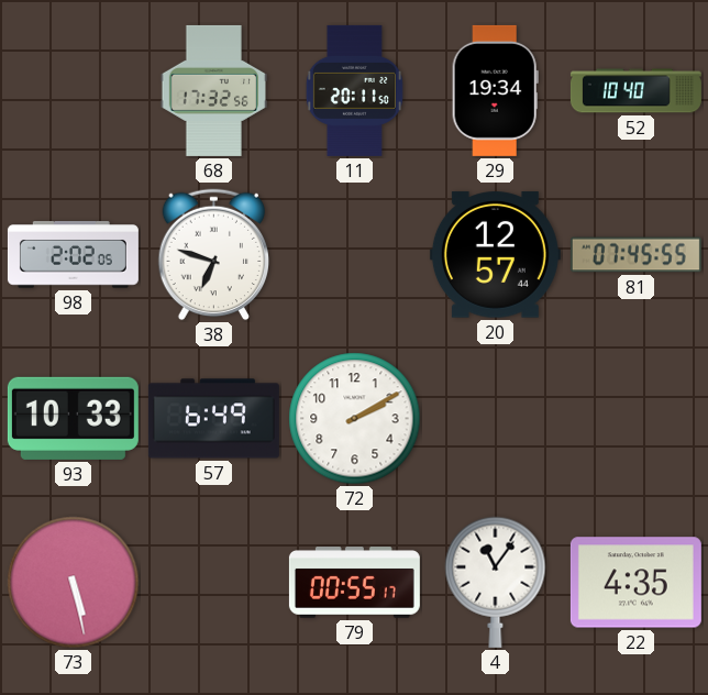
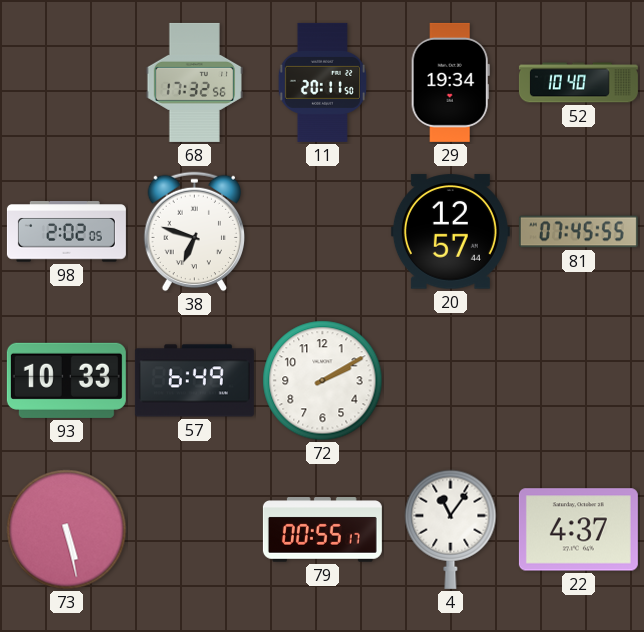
22: 4:35 -> 4:37
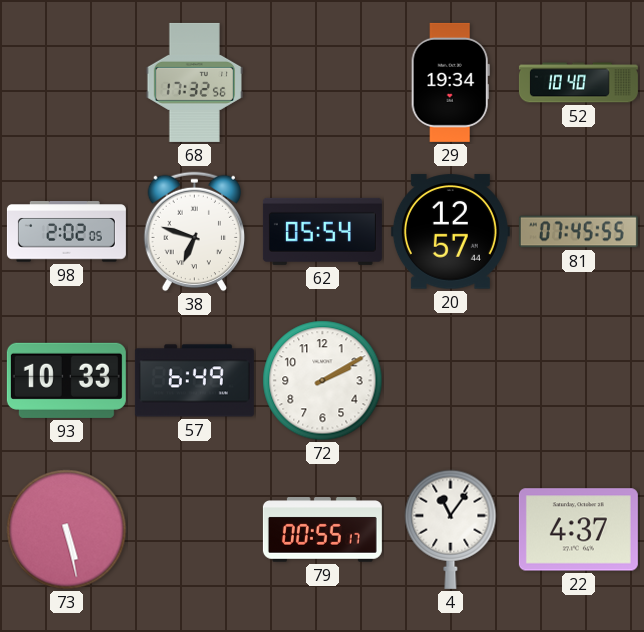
11: 20:11 -> none
62: none -> 05:54
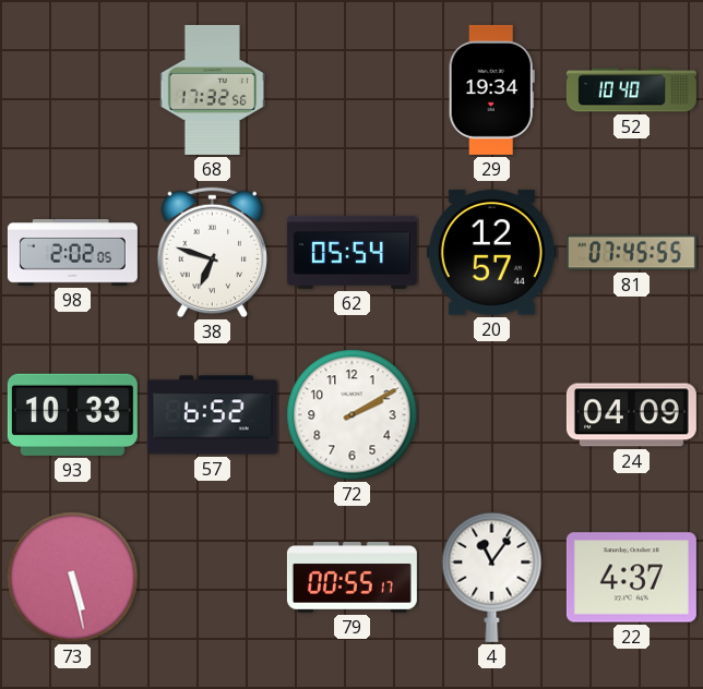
57: 6:49 -> 6:52
24: none -> 04:09
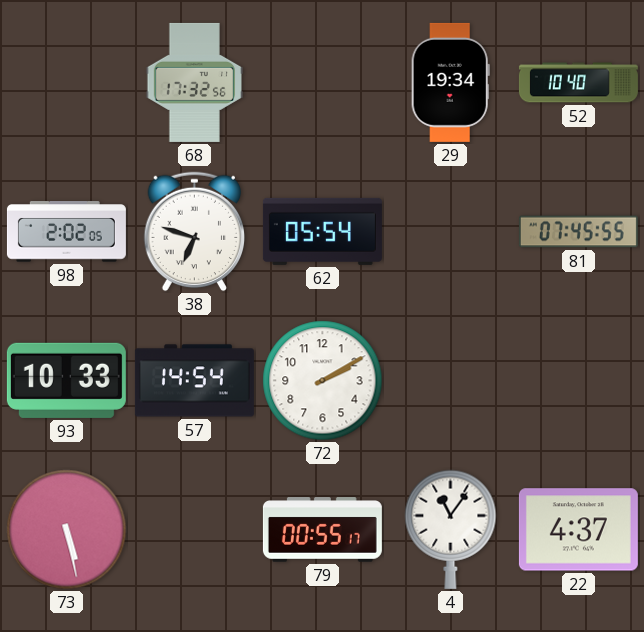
20: 12:57 -> none
57: 6:52 -> 14:54
24: 04:09 -> none
